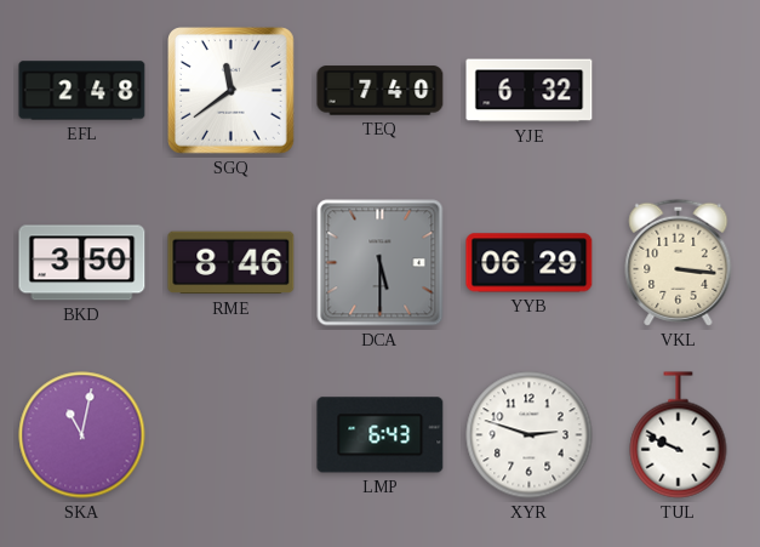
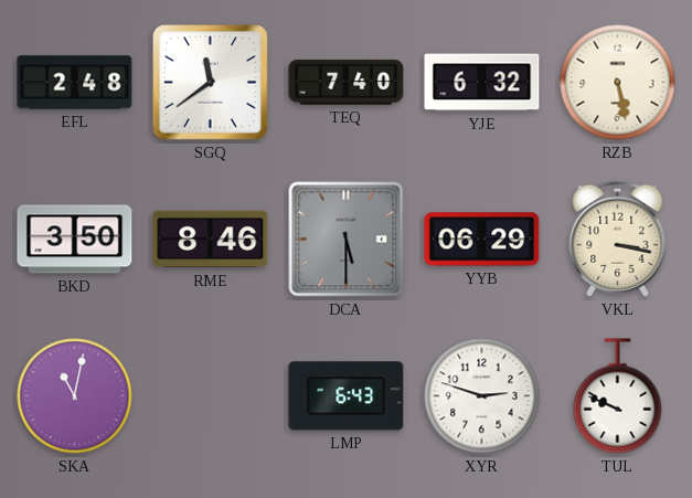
RZB: none -> 5:28
VKL: 3:16 -> 3:17
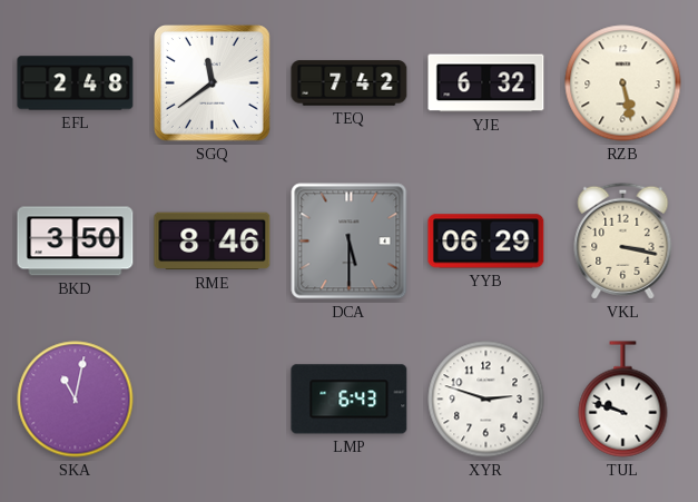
TEQ: 7:40 -> 7:42
TUL: 9:49 -> 9:48
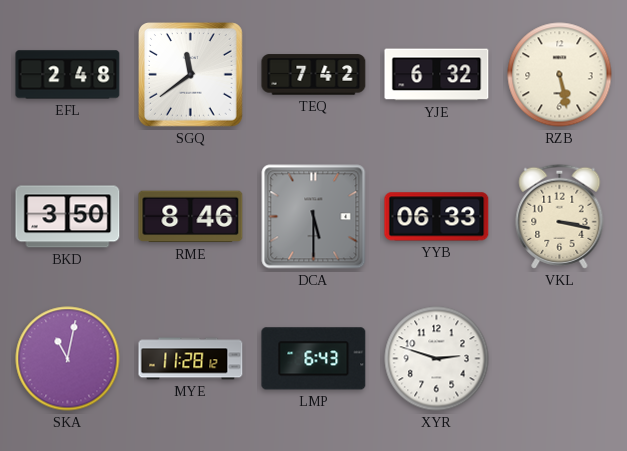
YYB: 06:29 -> 06:33
MYE: none -> 11:28
TUL: 9:48 -> none
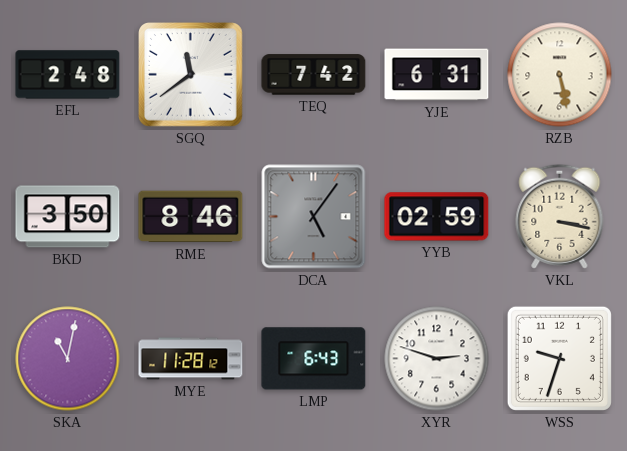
YJE: 6:32 -> 6:31
DCA: 5:30 -> 5:06
YYB: 06:33 -> 02:59
WSS: none -> 9:33
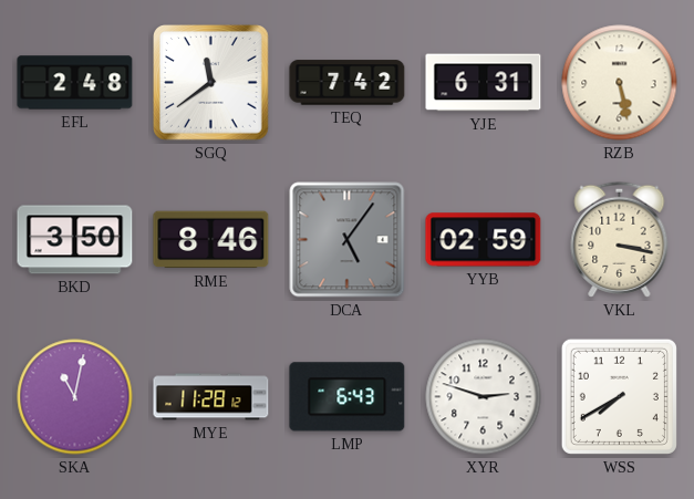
WSS: 9:33 -> 7:40
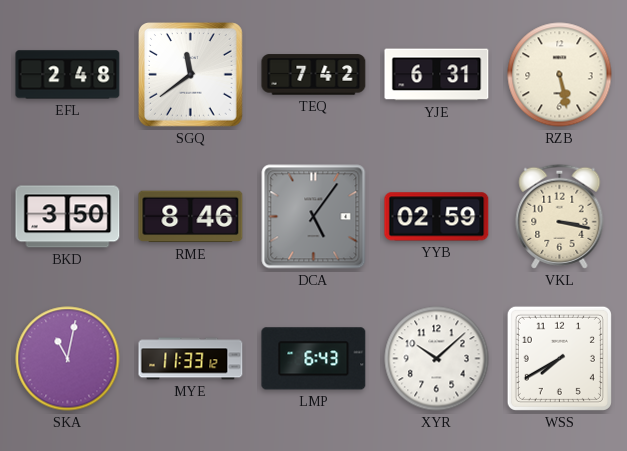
MYE: 11:28 -> 11:33
XYR: 2:48 -> 10:08
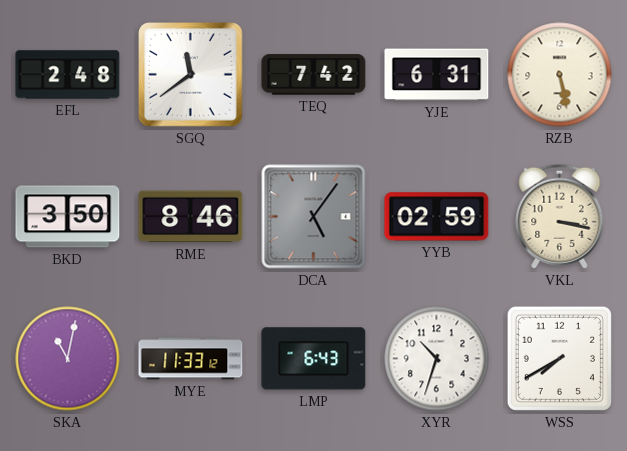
XYR: 10:08 -> 10:33
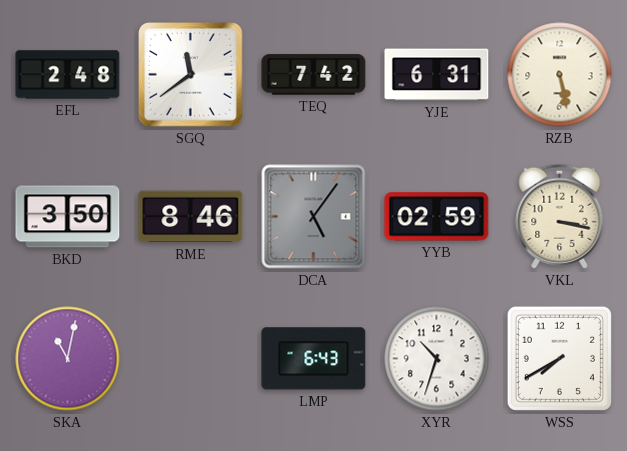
MYE: 11:33 -> none
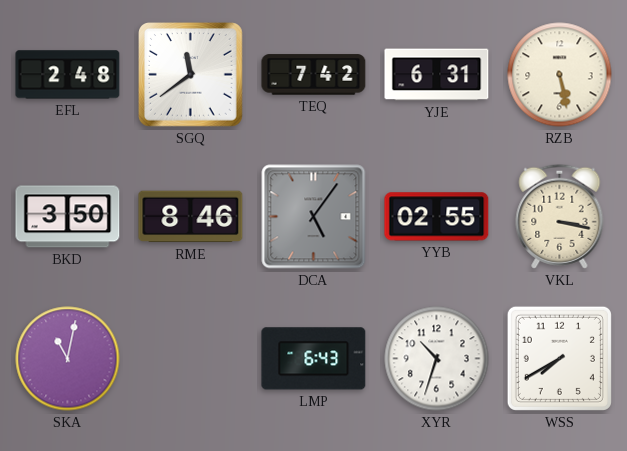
YYB: 02:59 -> 02:55
